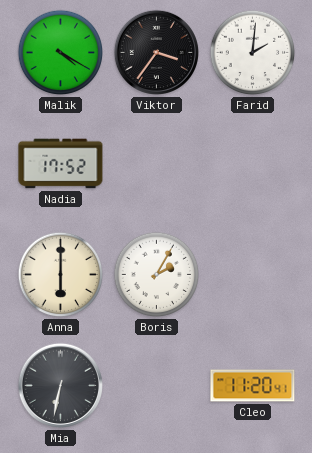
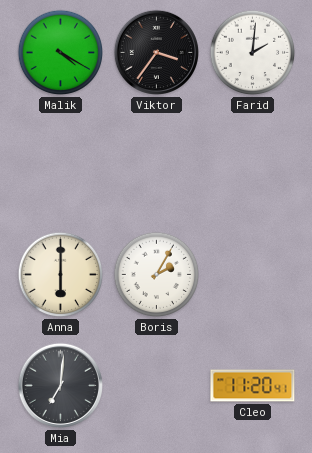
Nadia: 17:52 -> none
Mia: 6:32 -> 7:01
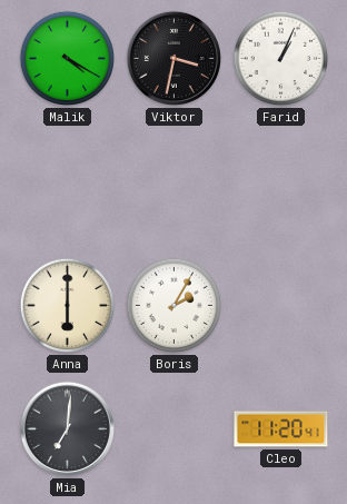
Viktor: 3:36 -> 3:32
Farid: 2:01 -> 1:04
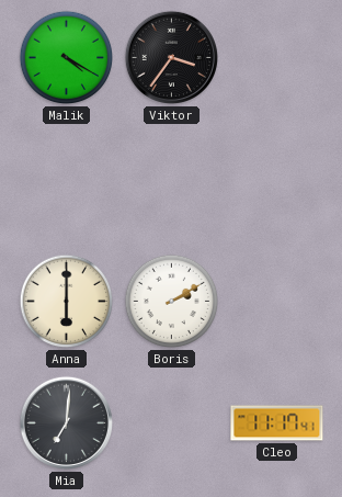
Viktor: 3:32 -> 3:36
Farid: 1:04 -> none
Boris: 2:05 -> 2:10
Cleo: 11:20 -> 11:17
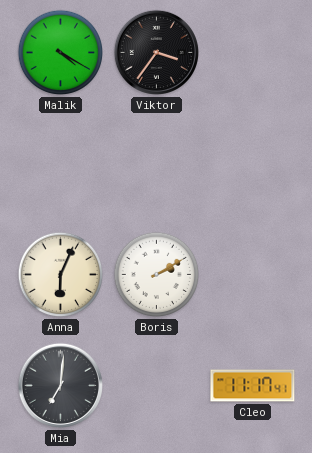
Anna: 6:00 -> 6:04
